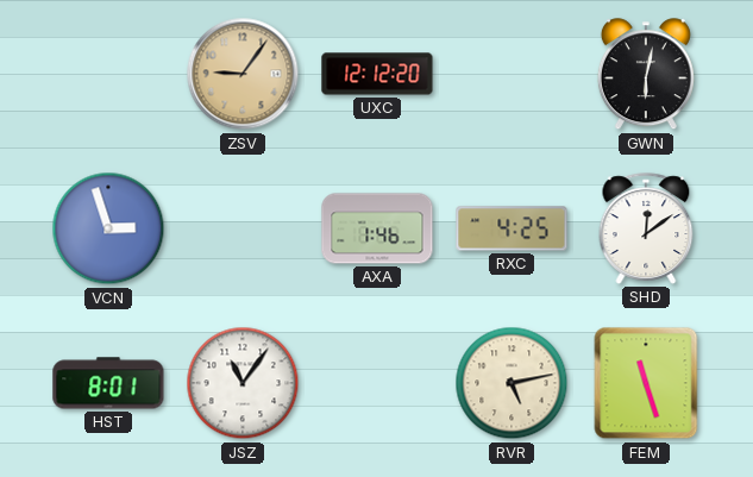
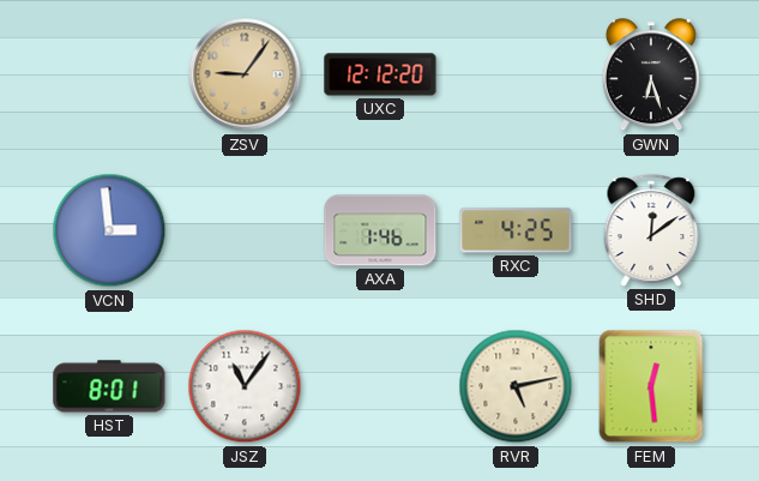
GWN: 6:02 -> 6:27
VCN: 2:57 -> 2:59
FEM: 11:27 -> 12:29
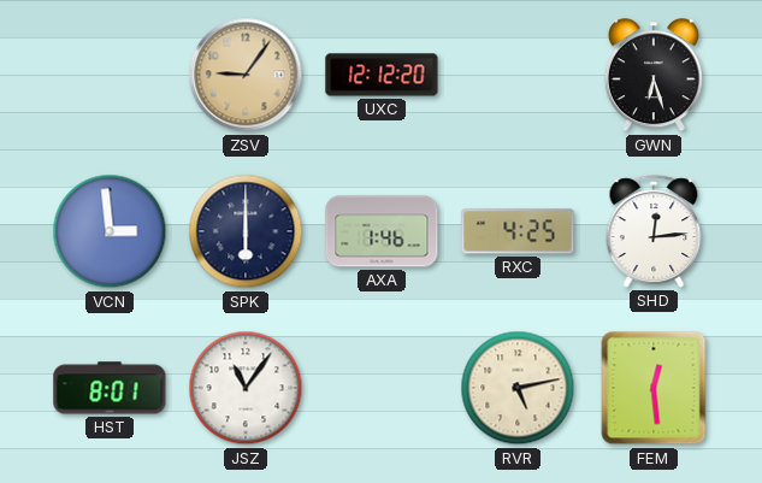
SPK: none -> 6:00
SHD: 12:09 -> 12:14
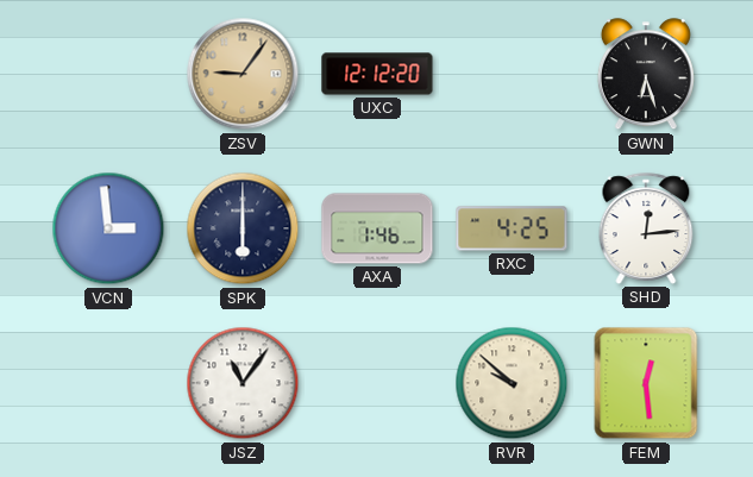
HST: 8:01 -> none
RVR: 5:13 -> 9:52
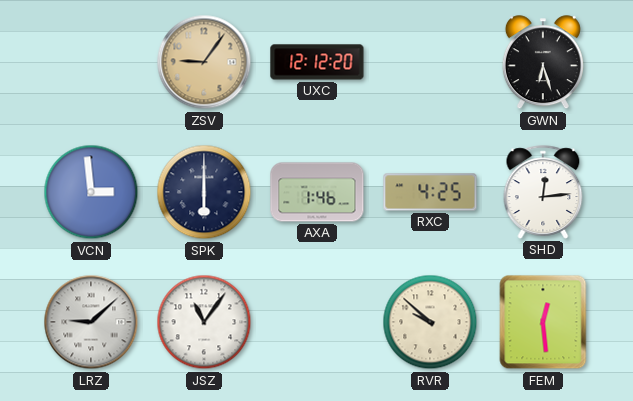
LRZ: none -> 9:08
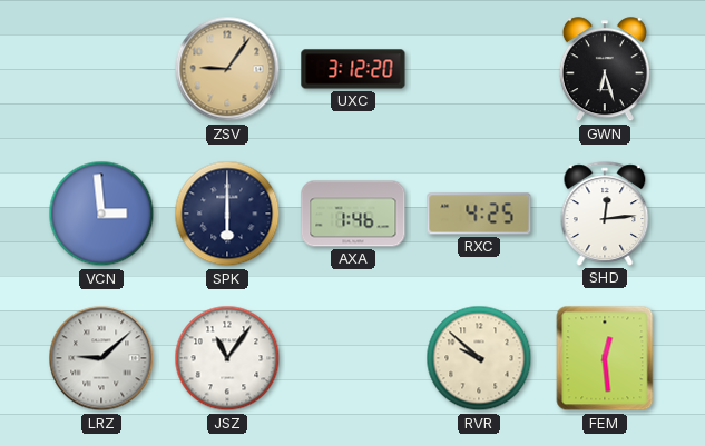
UXC: 12:12 -> 3:12
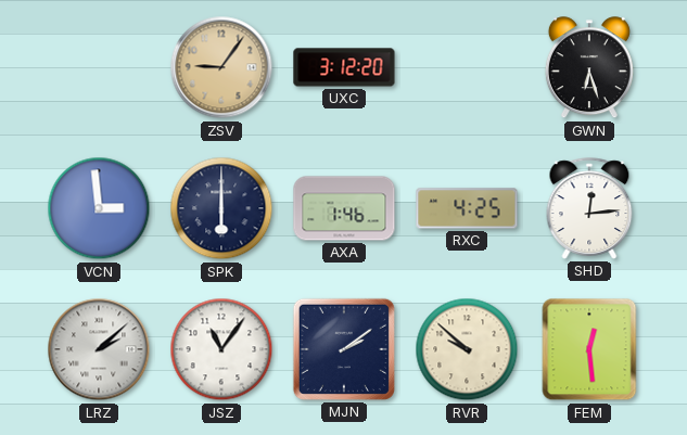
LRZ: 9:08 -> 2:08
MJN: none -> 2:09
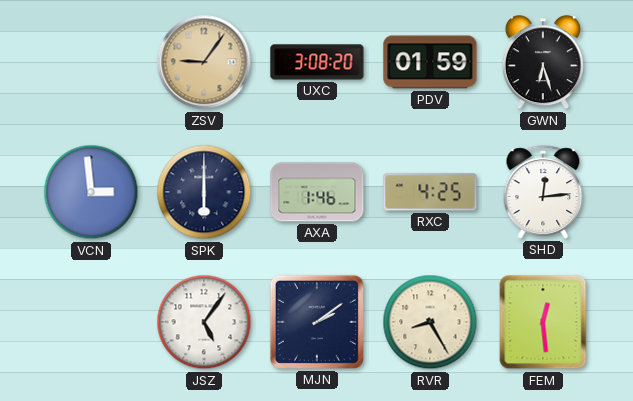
UXC: 3:12 -> 3:08
PDV: none -> 01:59
LRZ: 2:08 -> none
JSZ: 11:06 -> 5:06
RVR: 9:52 -> 8:25
